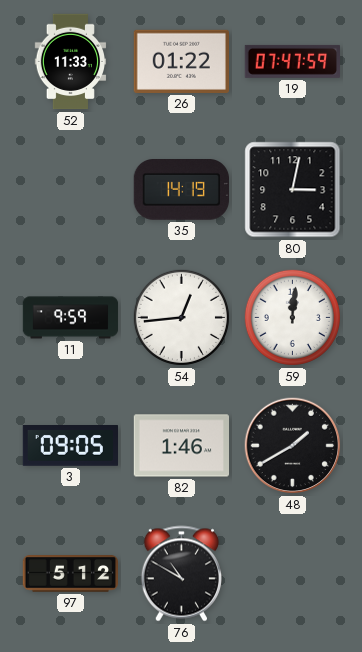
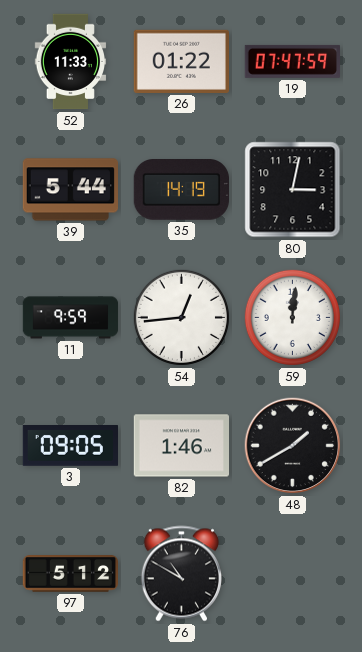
39: none -> 5:44
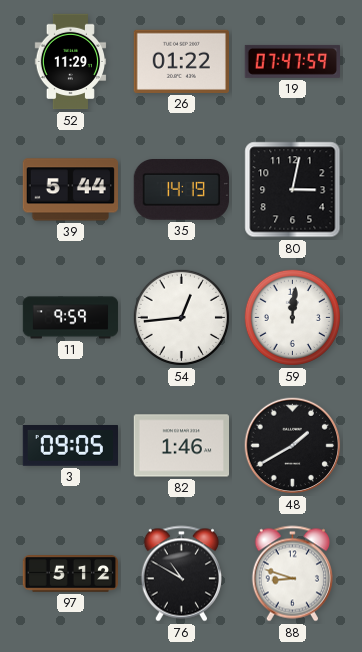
52: 11:33 -> 11:29
88: none -> 8:48
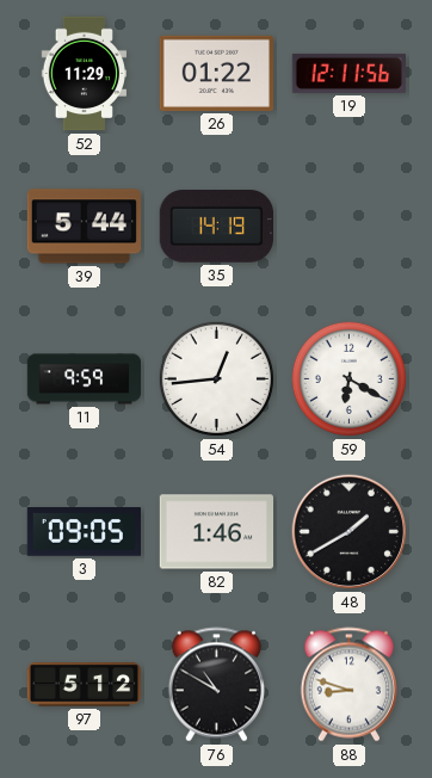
19: 07:47 -> 12:11
80: 3:02 -> none
59: 12:01 -> 6:20
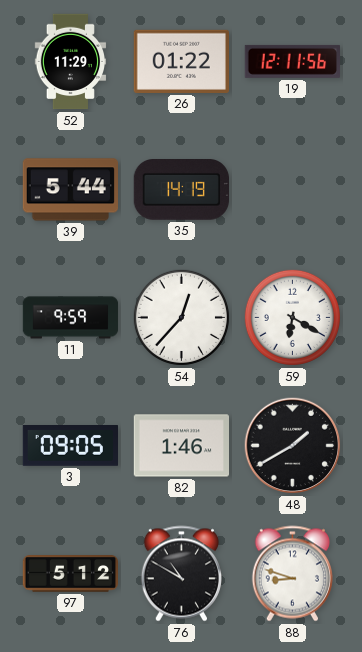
54: 12:44 -> 12:37
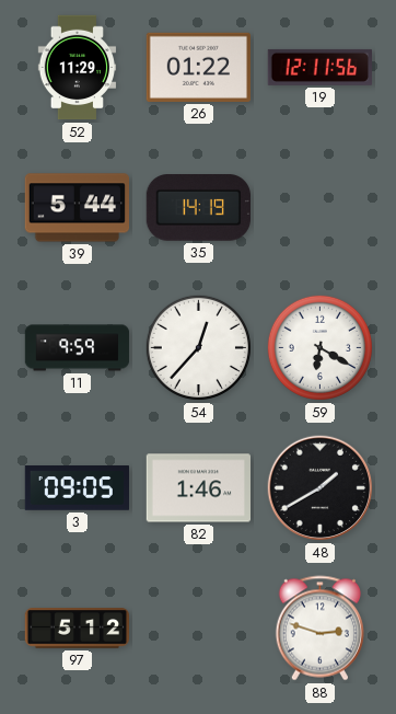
76: 10:50 -> none
88: 8:48 -> 2:48
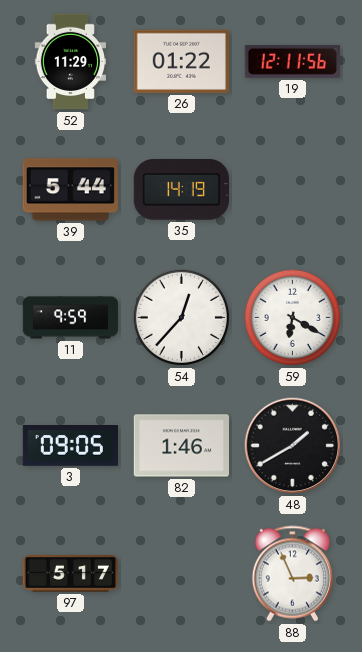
97: 5:12 -> 5:17
88: 2:48 -> 2:56
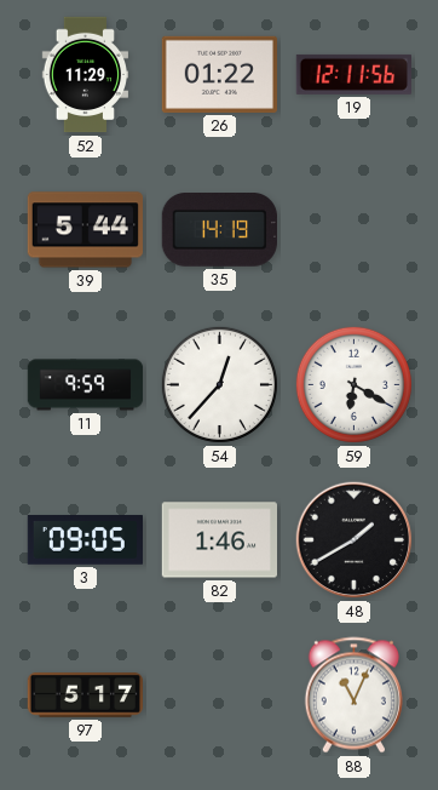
88: 2:56 -> 11:04
